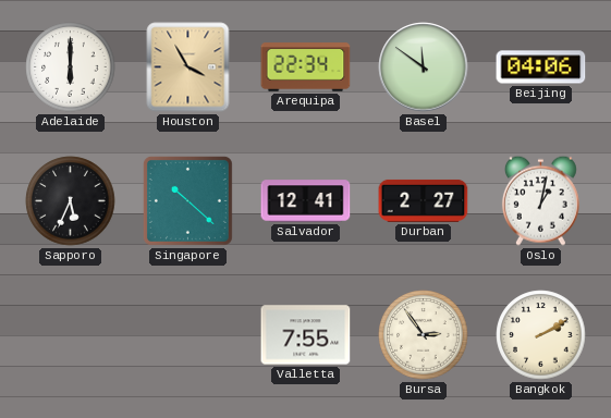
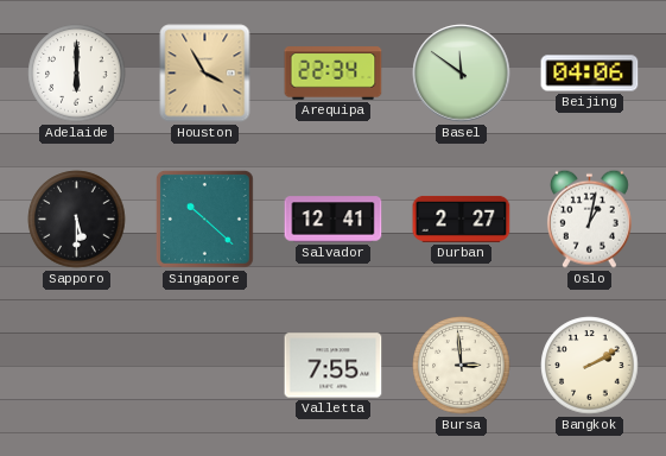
Sapporo: 5:34 -> 5:30
Bursa: 2:54 -> 2:59
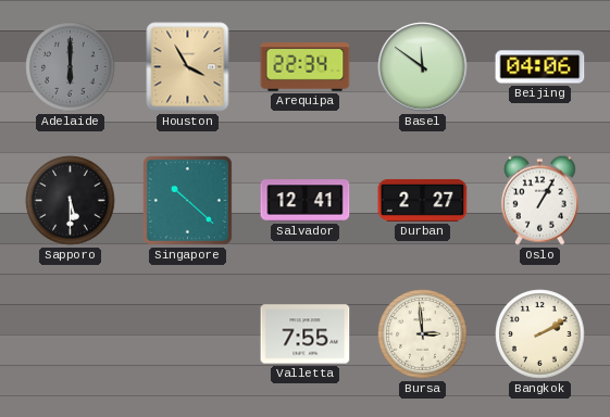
Adelaide dial: white -> grey
Oslo: 1:02 -> 1:05
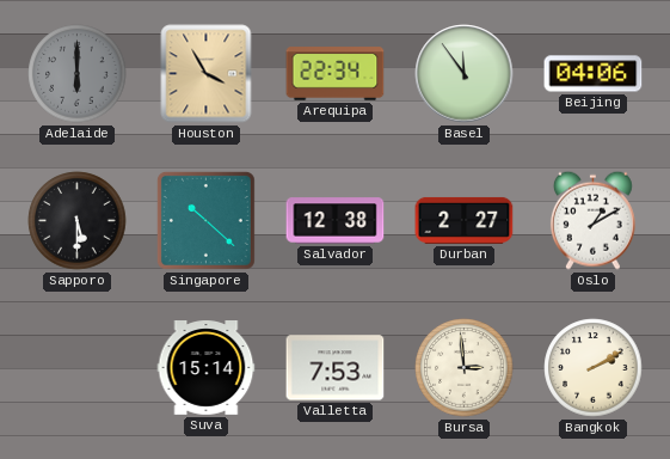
Basel: 11:51 -> 11:54
Salvador: 12:41 -> 12:38
Oslo: 1:05 -> 1:10
Suva: none -> 15:14
Valletta: 7:55 -> 7:53
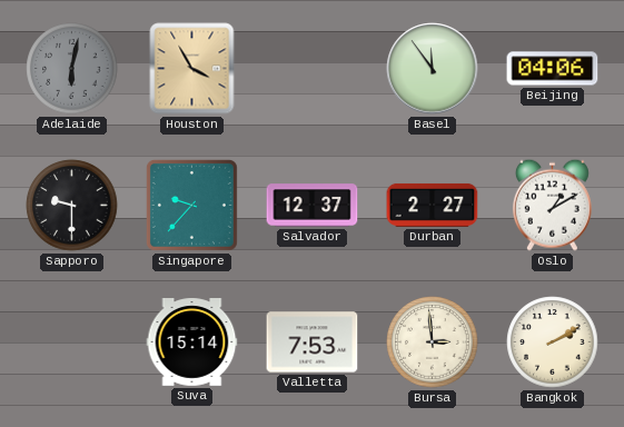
Adelaide: 6:00 -> 6:02
Arequipa: 22:34 -> none
Sapporo: 5:30 -> 9:30
Singapore: 10:22 -> 9:37
Salvador: 12:38 -> 12:37
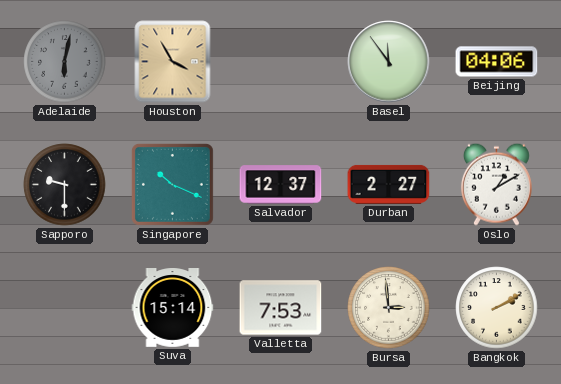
Singapore: 9:37 -> 10:19
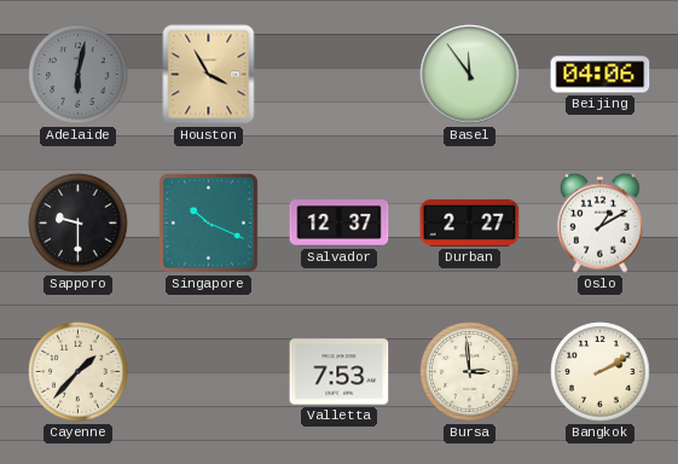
Cayenne: none -> 1:37
Suva: 15:14 -> none
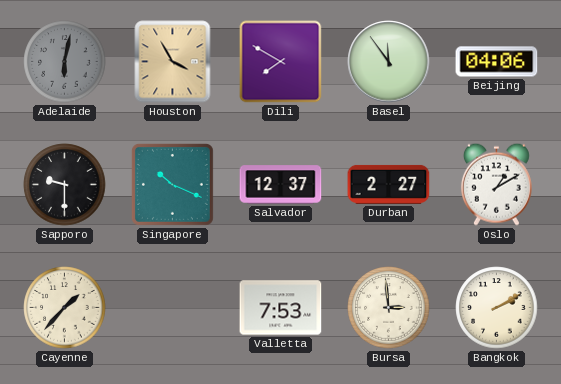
Dili: none -> 7:50
